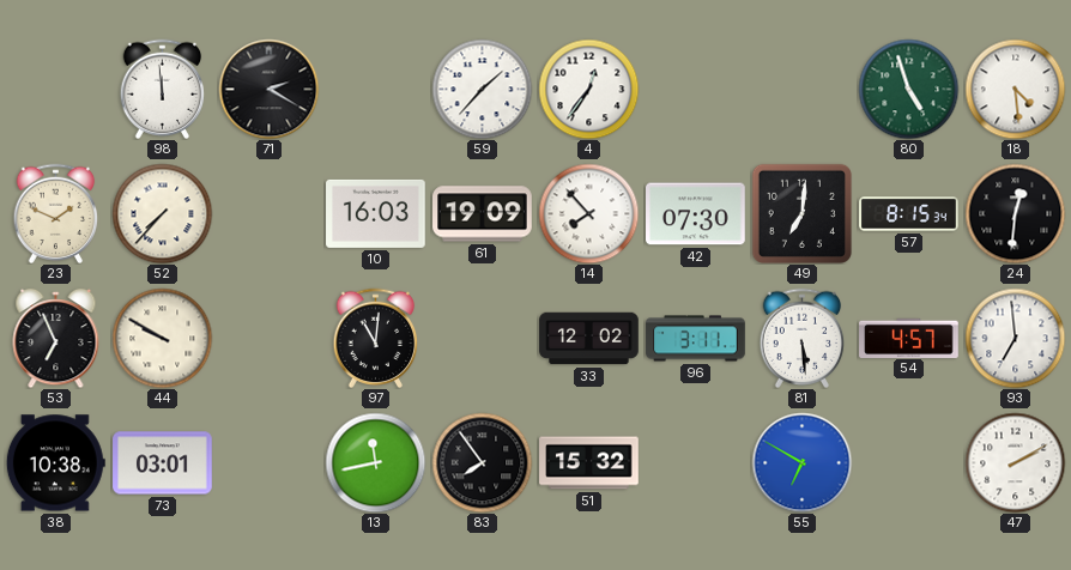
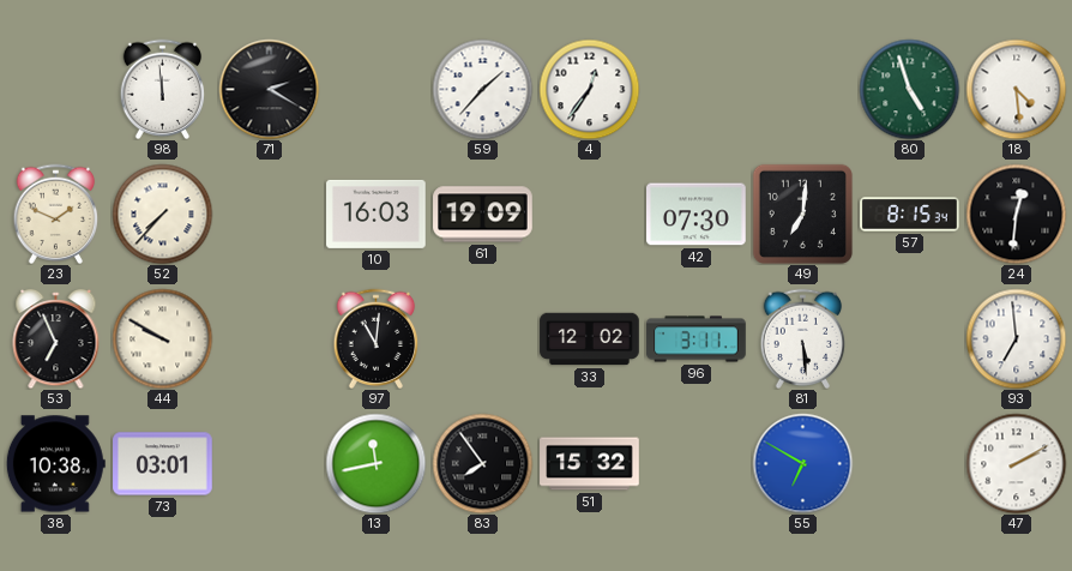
14: 7:53 -> none
54: 4:57 -> none
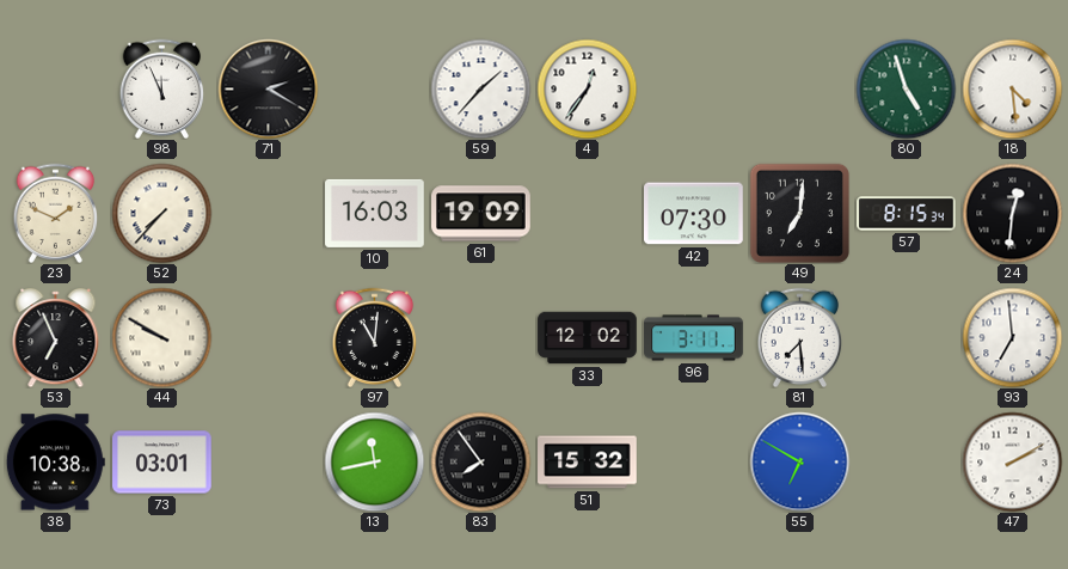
98: 11:59 -> 11:56
81: 5:29 -> 7:29
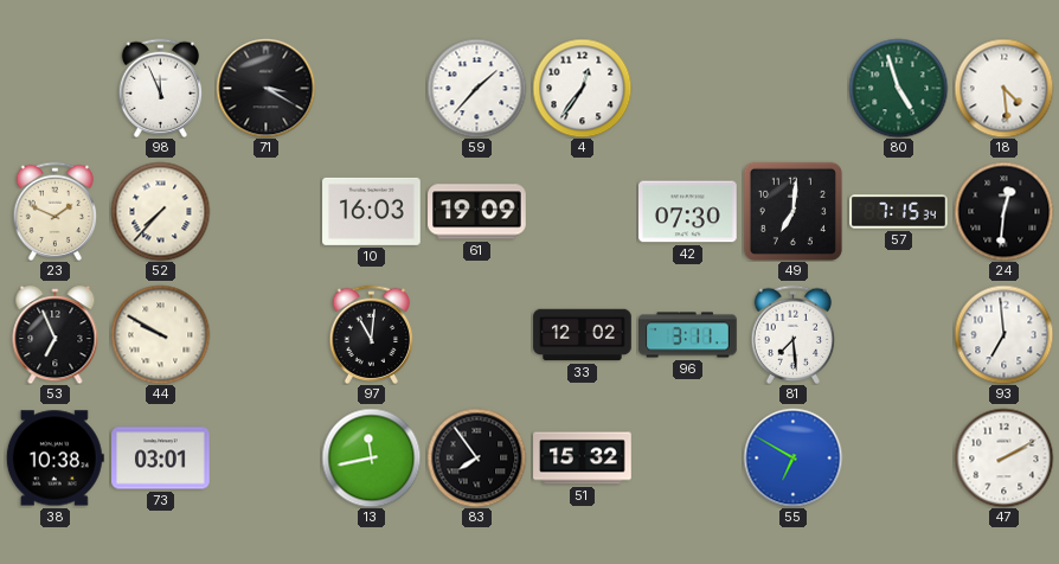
71: 2:20 -> 3:20
57: 8:15 -> 7:15
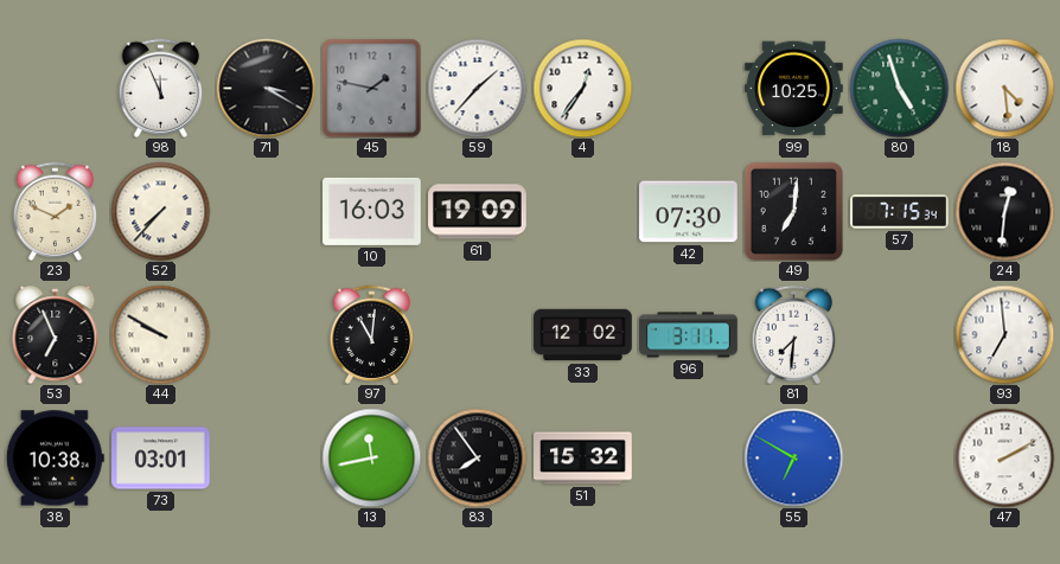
45: none -> 1:47
99: none -> 10:25
81: 7:29 -> 7:31
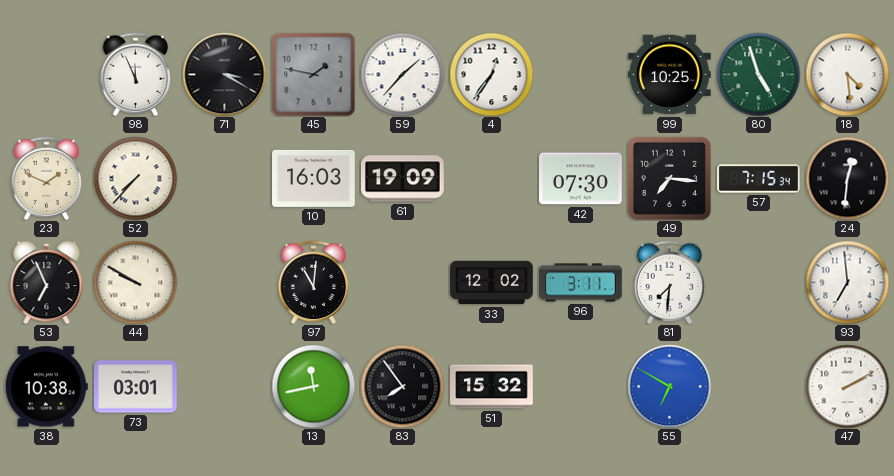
49: 7:01 -> 7:16
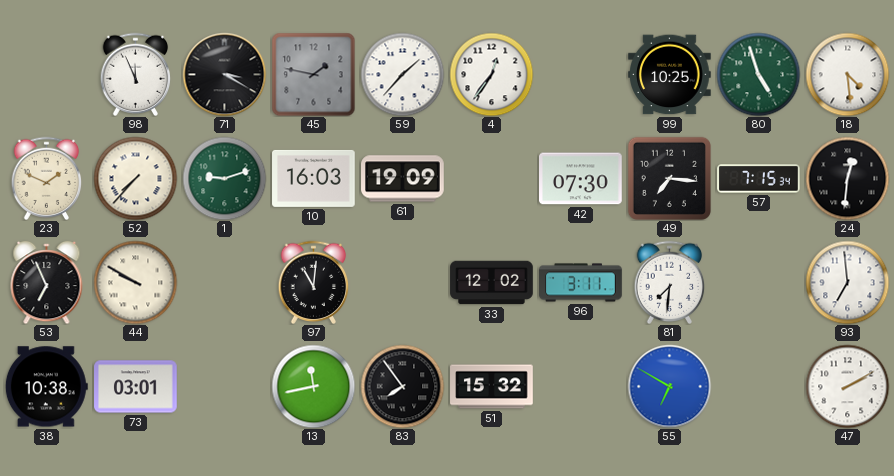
1: none -> 9:12
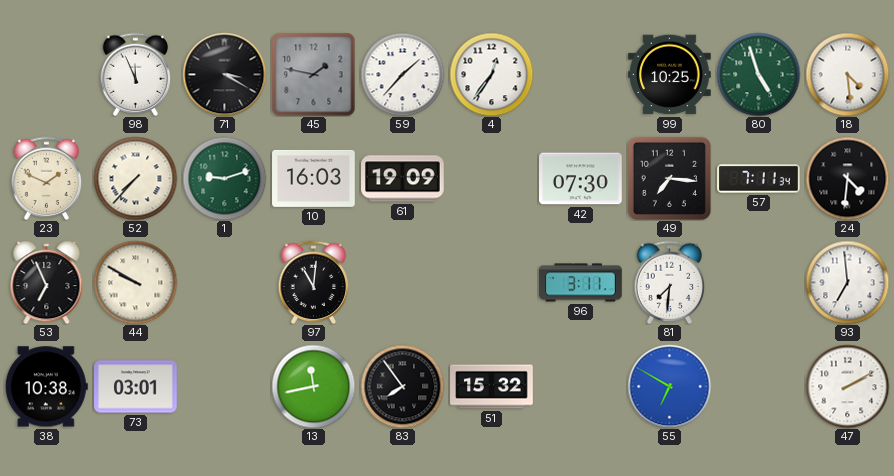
57: 7:15 -> 7:11
24: 12:31 -> 4:31
33: 12:02 -> none
